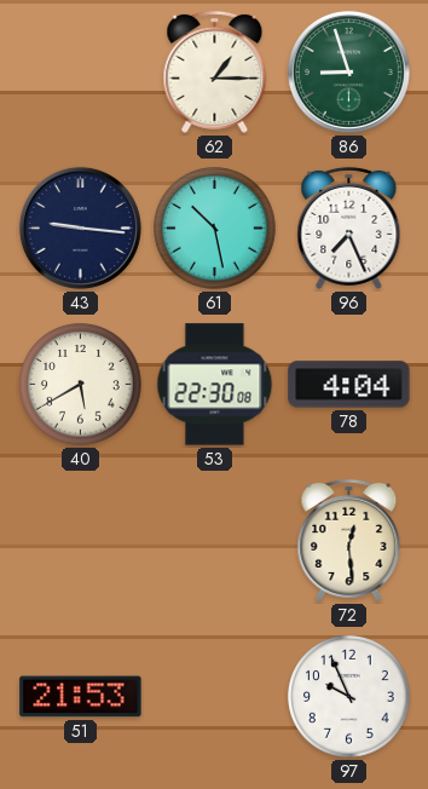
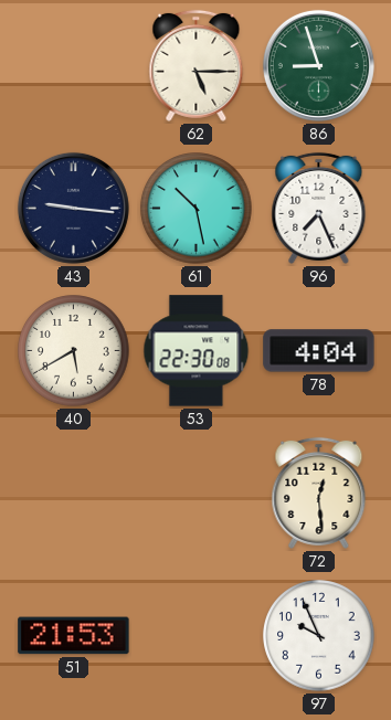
62: 1:15 -> 5:15
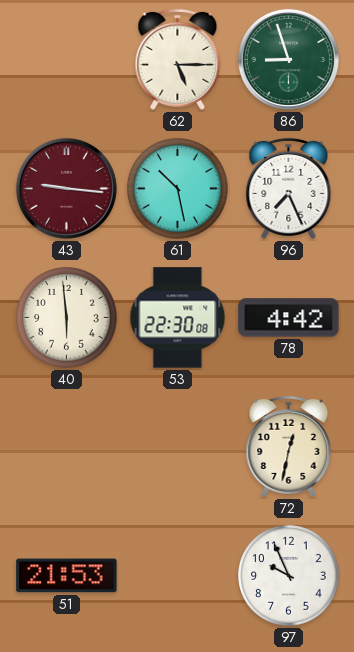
43 dial: navy -> burgundy
40: 5:40 -> 5:59
78: 4:04 -> 4:42
72: 12:29 -> 12:32
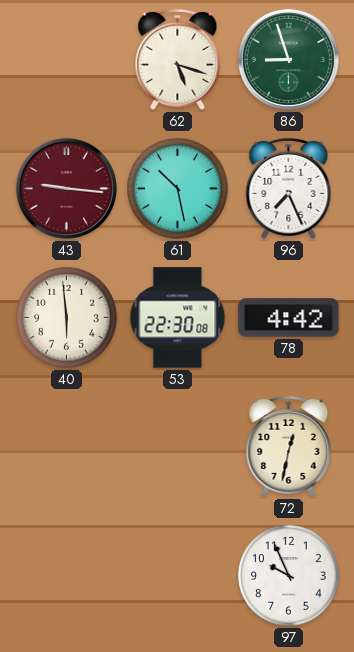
62: 5:15 -> 5:18
51: 21:53 -> none
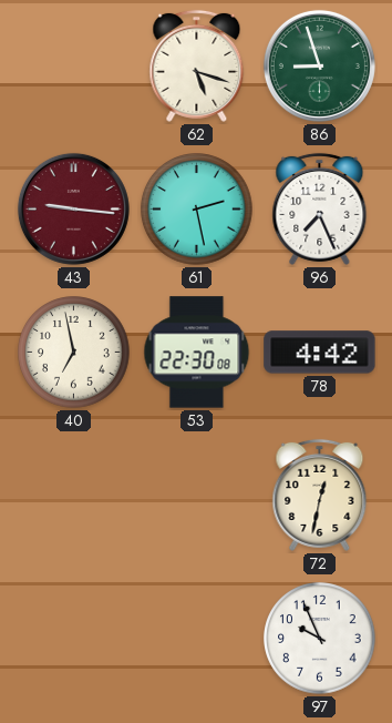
61: 10:28 -> 2:28
40: 5:59 -> 6:58
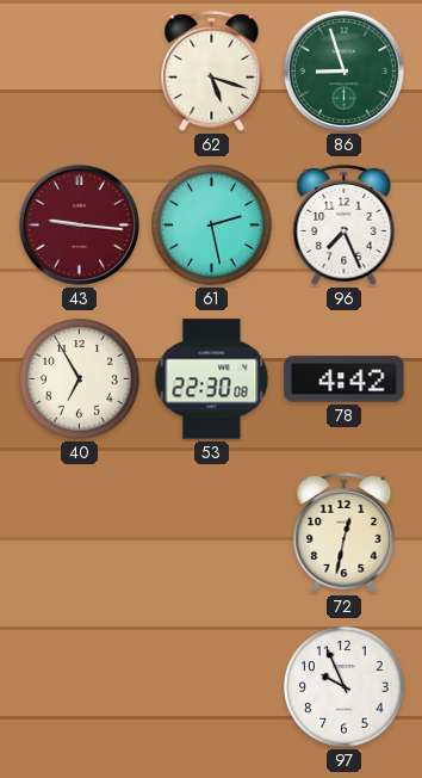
40: 6:58 -> 6:55
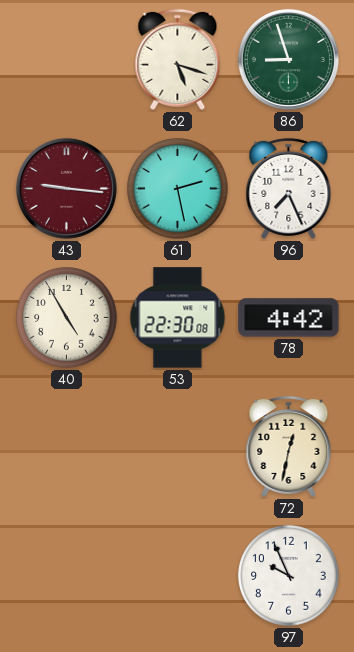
40: 6:55 -> 4:55
